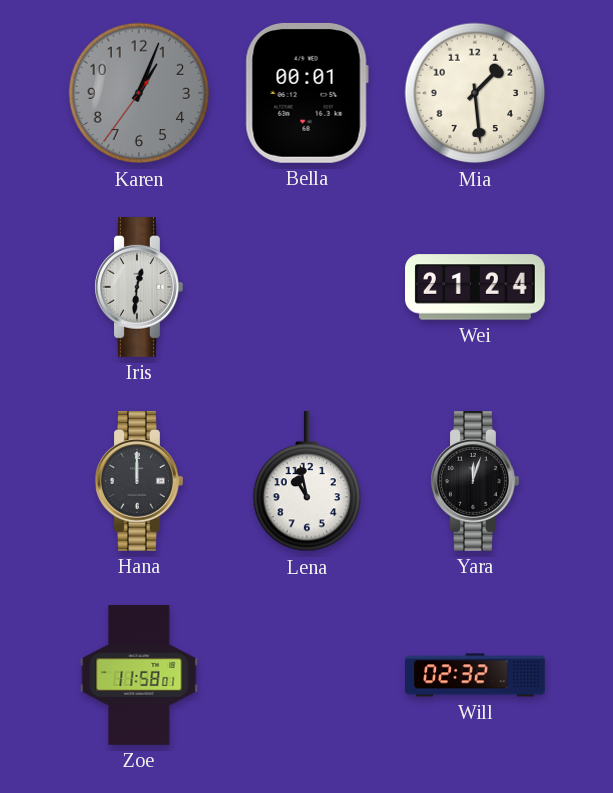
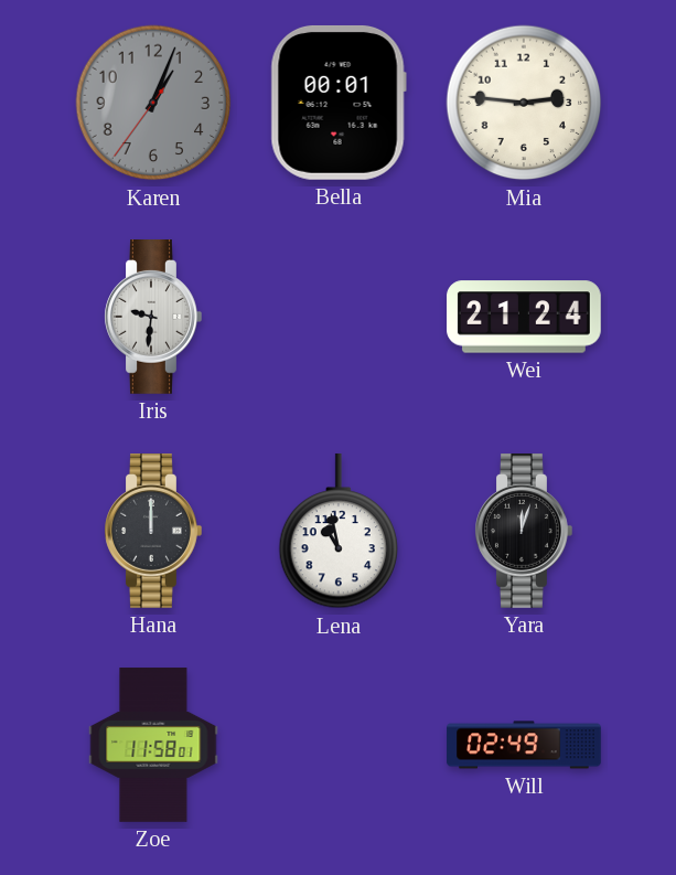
Mia: 1:29 -> 2:46
Iris: 12:31 -> 9:31
Will: 02:32 -> 02:49
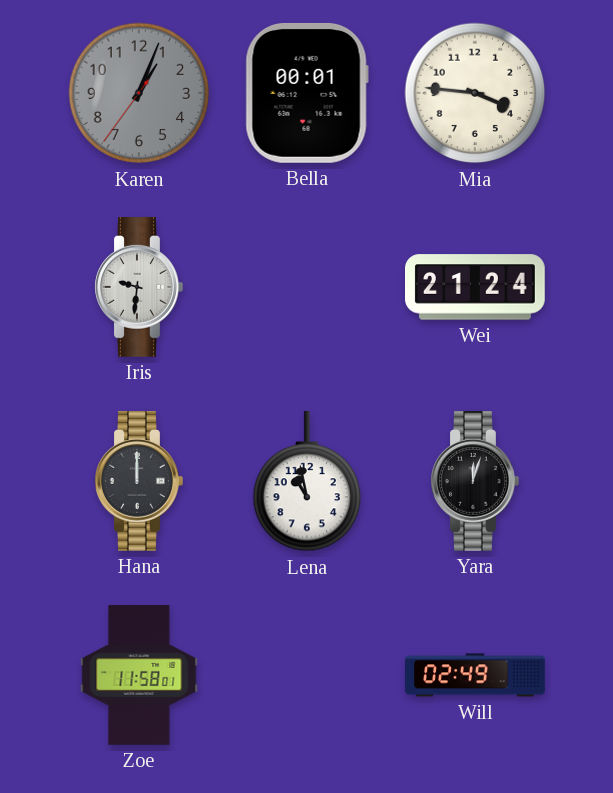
Mia: 2:46 -> 3:46
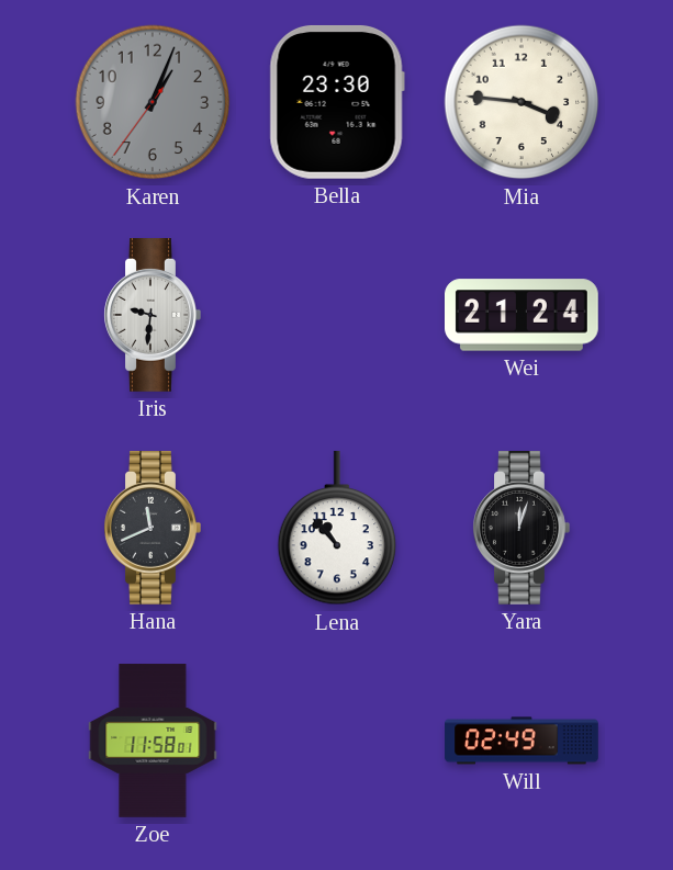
Bella: 00:01 -> 23:30
Hana: 12:00 -> 11:41
Lena: 10:58 -> 10:53
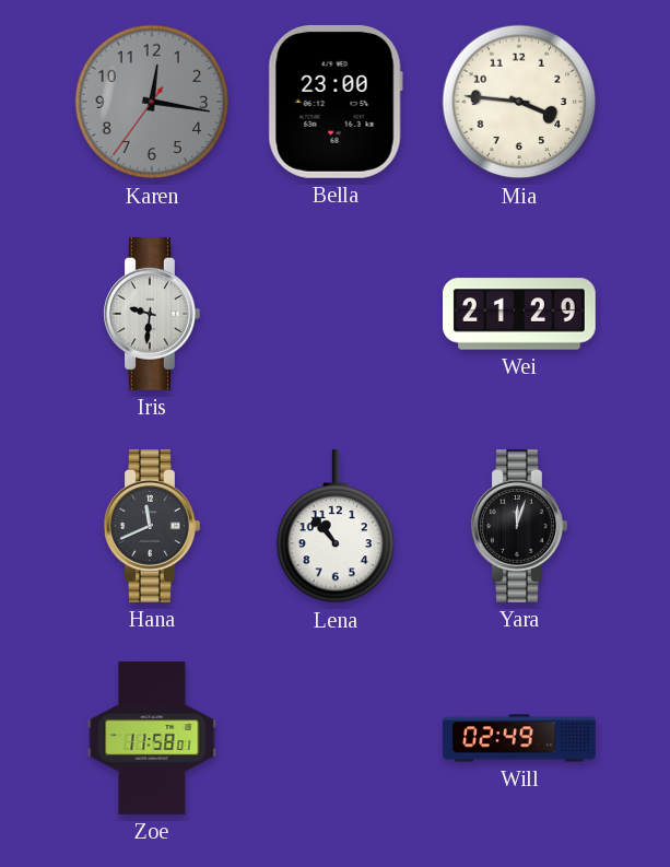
Karen: 1:03 -> 12:16
Bella: 23:30 -> 23:00
Wei: 21:24 -> 21:29
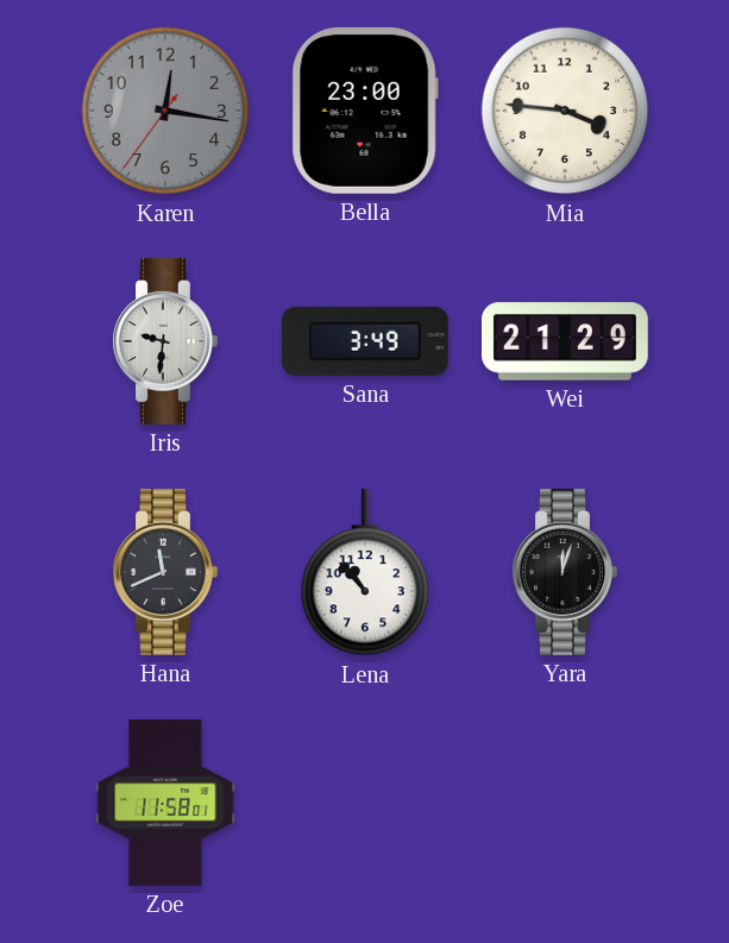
Sana: none -> 3:49
Will: 02:49 -> none
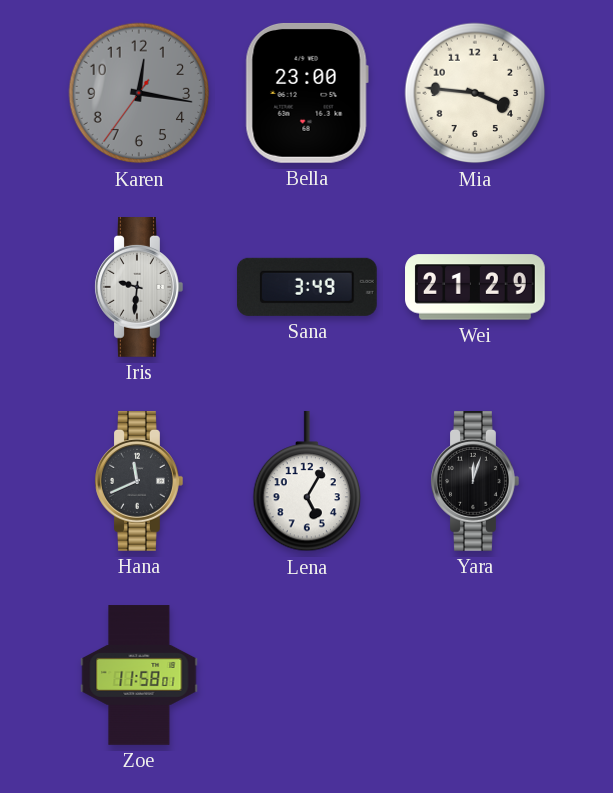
Lena: 10:53 -> 5:05
